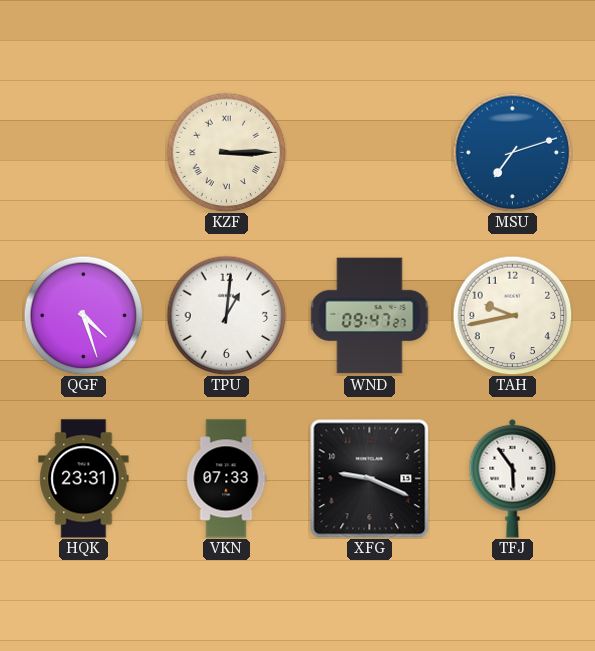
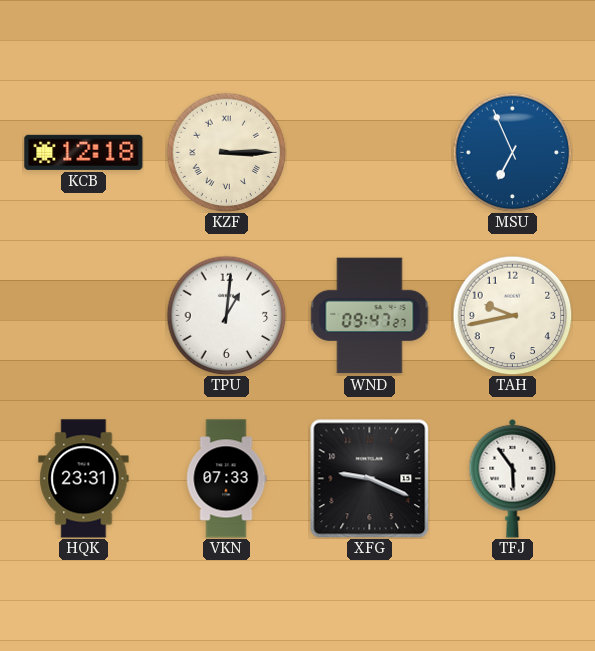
KCB: none -> 12:18
MSU: 7:12 -> 6:56
QGF: 4:27 -> none
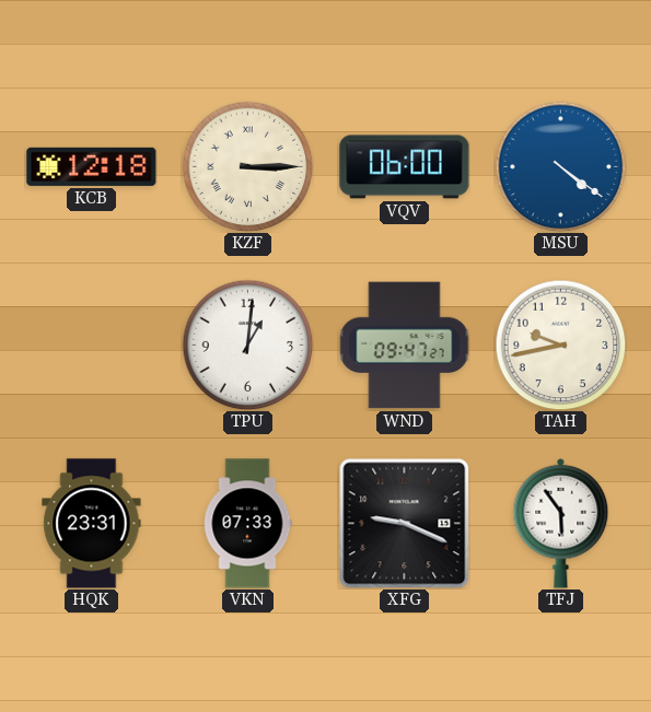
VQV: none -> 06:00
MSU: 6:56 -> 4:21
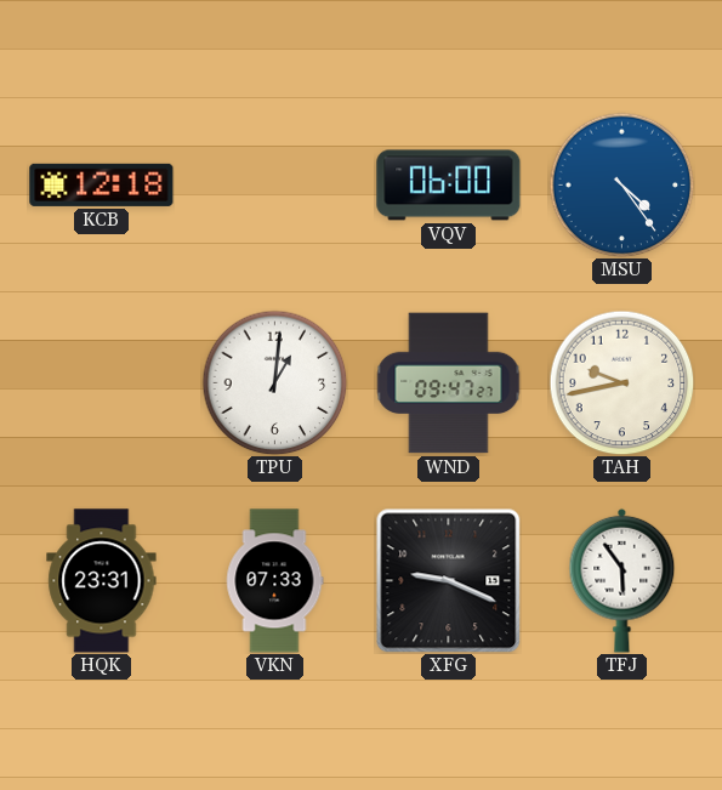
KZF: 3:15 -> none
MSU: 4:21 -> 4:24
